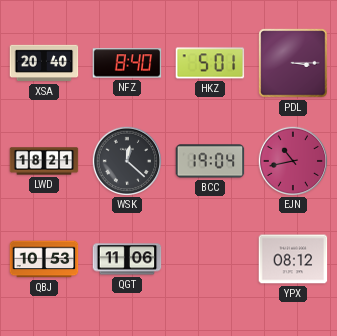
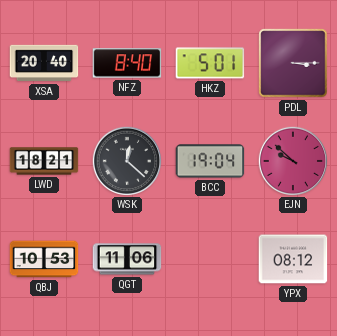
EJN: 10:43 -> 9:52
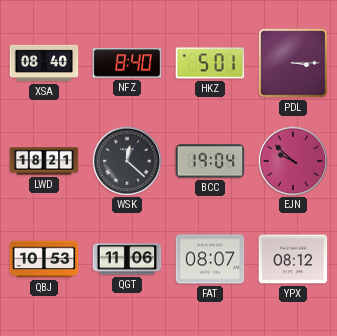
XSA: 20:40 -> 08:40
FAT: none -> 08:07
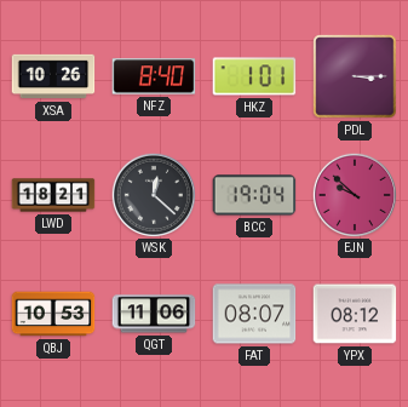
XSA: 08:40 -> 10:26
HKZ: 5:01 -> 1:01
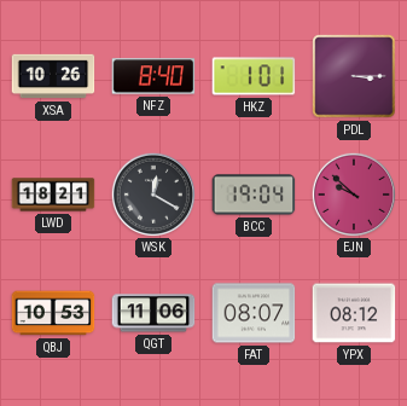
WSK: 12:22 -> 12:20
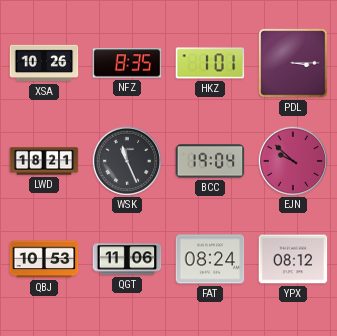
NFZ: 8:40 -> 8:35
WSK: 12:20 -> 11:26
FAT: 08:07 -> 08:24
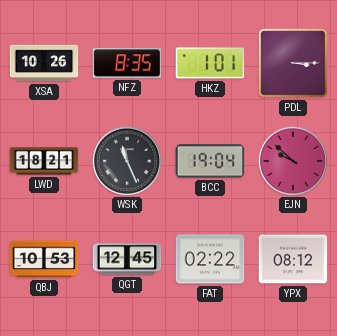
QGT: 11:06 -> 12:45
FAT: 08:24 -> 02:22
